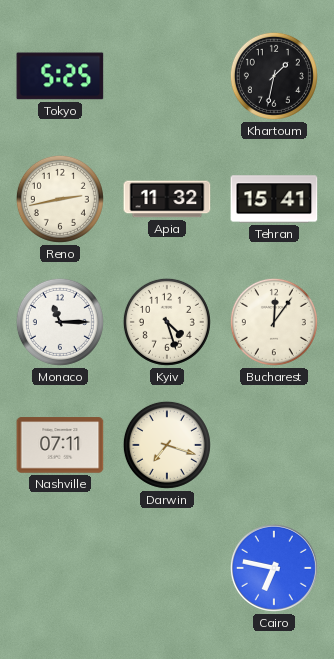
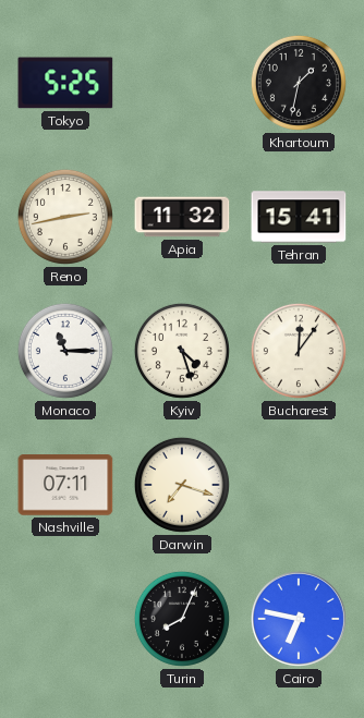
Turin: none -> 8:04
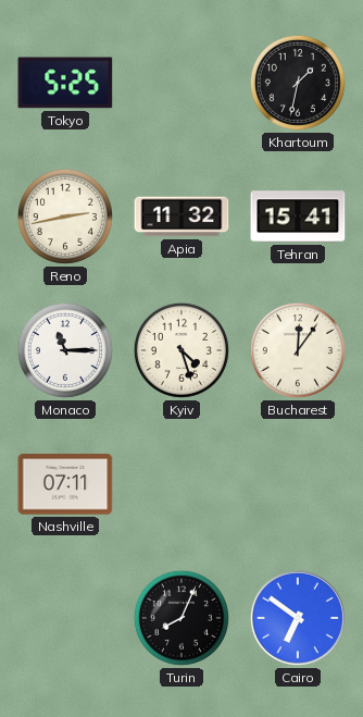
Darwin: 7:18 -> none
Cairo: 6:47 -> 6:51
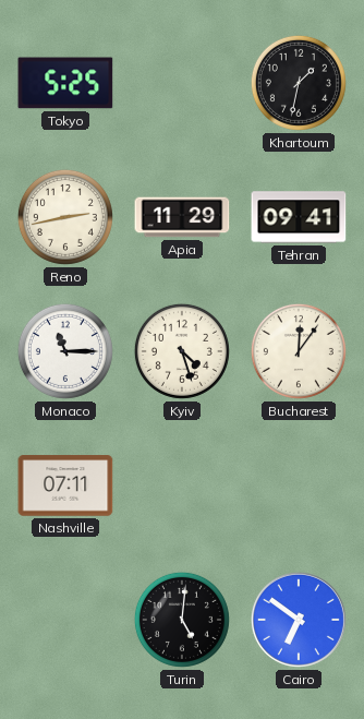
Apia: 11:32 -> 11:29
Tehran: 15:41 -> 09:41
Turin: 8:04 -> 5:01
